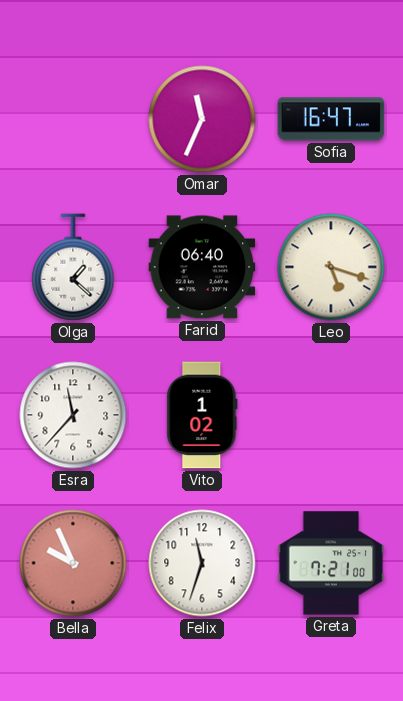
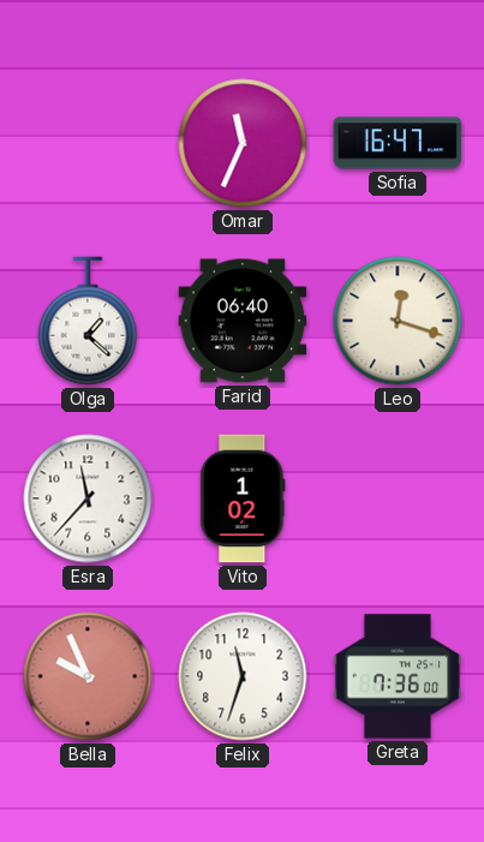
Leo: 5:18 -> 12:18
Greta: 7:21 -> 7:36
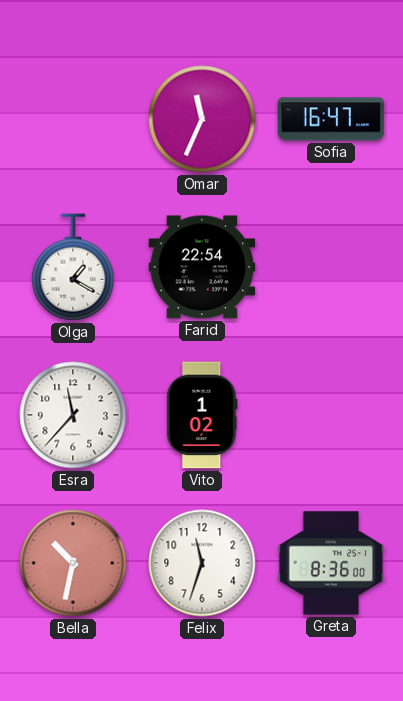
Olga: 1:22 -> 1:20
Farid: 06:40 -> 22:54
Leo: 12:18 -> none
Bella: 9:56 -> 10:32
Greta: 7:36 -> 8:36
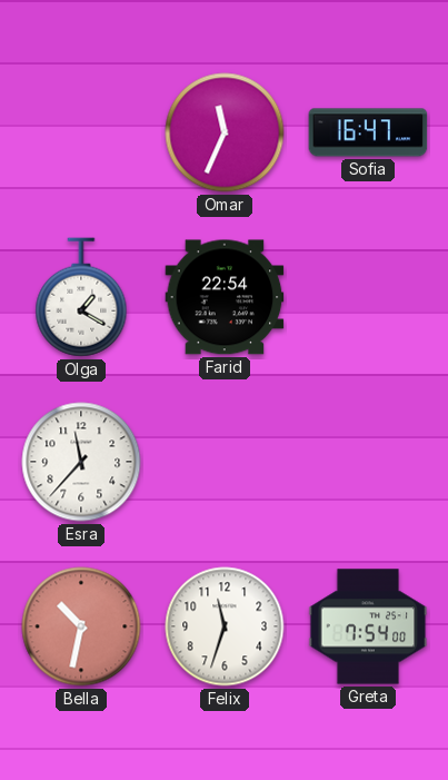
Vito: 1:02 -> none
Greta: 8:36 -> 7:54
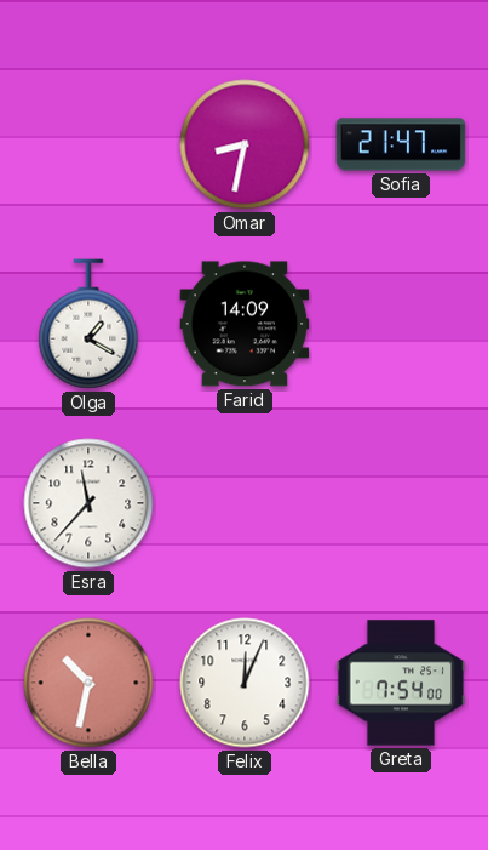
Omar: 11:34 -> 8:32
Sofia: 16:47 -> 21:47
Farid: 22:54 -> 14:09
Felix: 11:33 -> 12:04
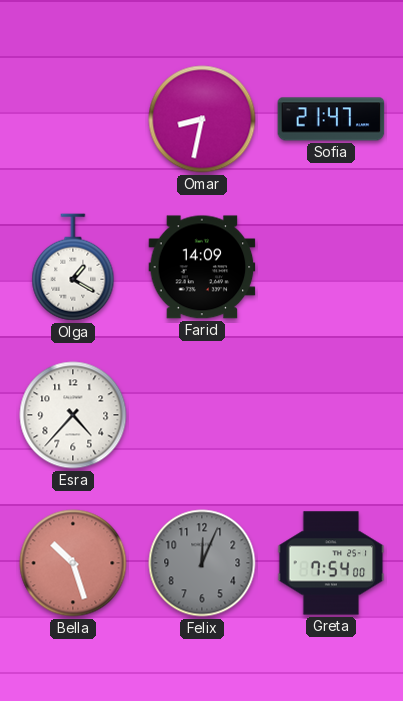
Esra: 11:37 -> 4:37
Bella: 10:32 -> 10:27
Felix dial: white -> grey
